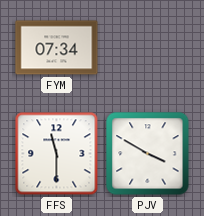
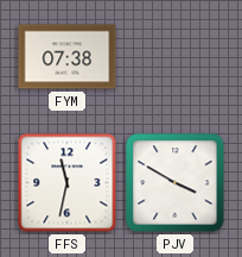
FYM: 07:34 -> 07:38
FFS: 11:30 -> 11:32
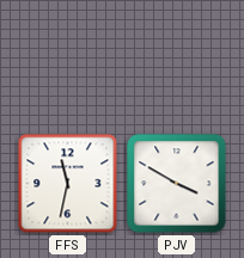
FYM: 07:38 -> none
